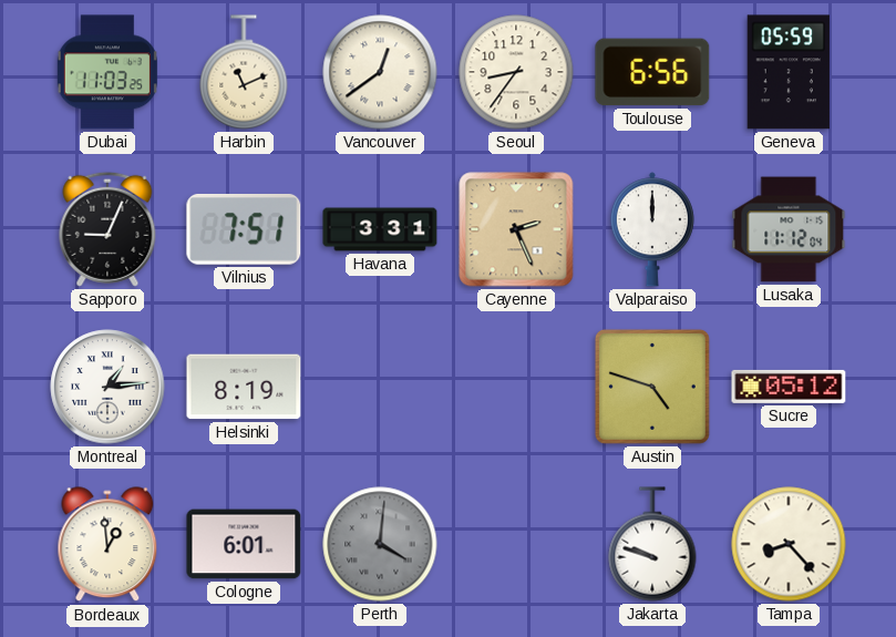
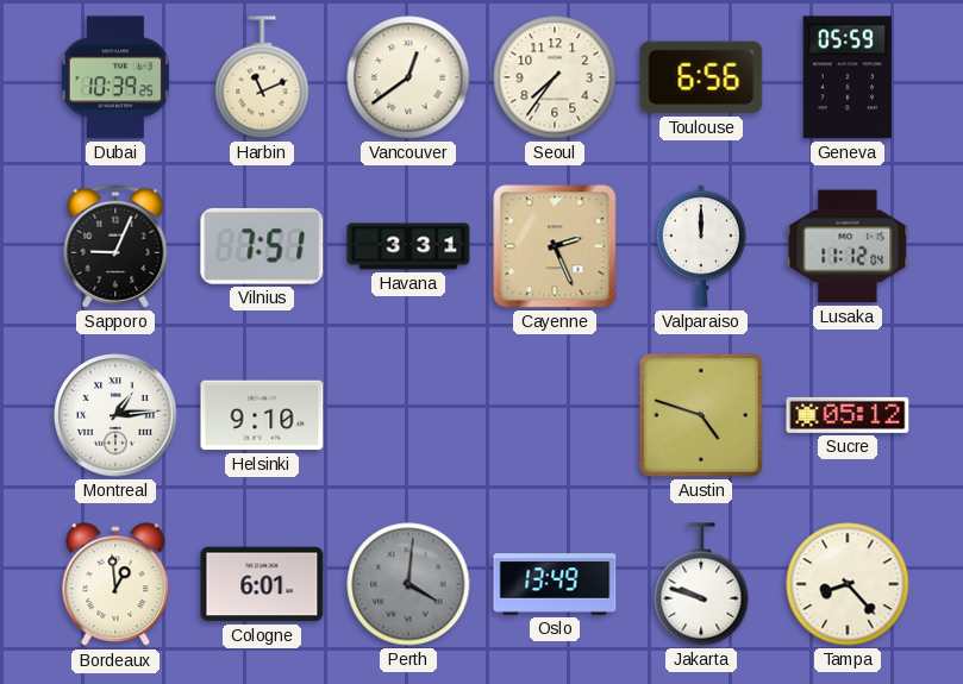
Dubai: 11:03 -> 10:39
Seoul: 8:36 -> 7:36
Helsinki: 8:19 -> 9:10
Oslo: none -> 13:49
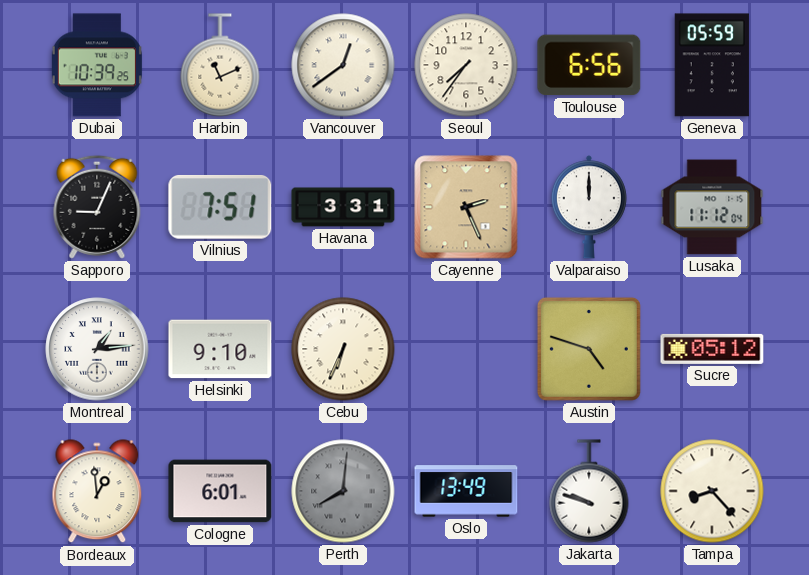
Cebu: none -> 6:34
Perth: 4:01 -> 8:01
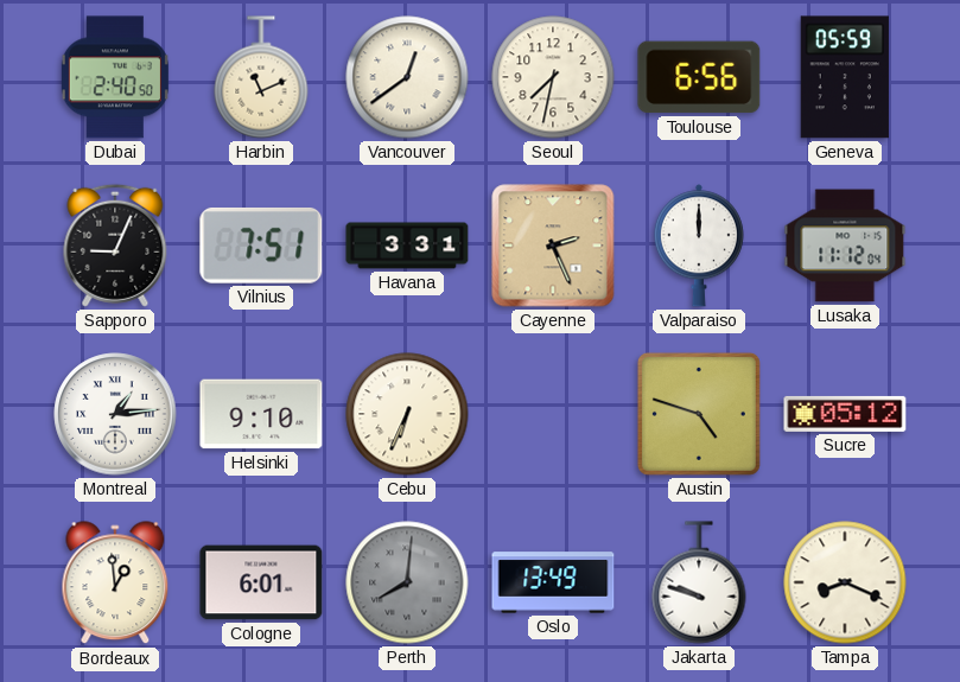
Dubai: 10:39 -> 2:40
Seoul: 7:36 -> 7:32
Tampa: 8:23 -> 8:19
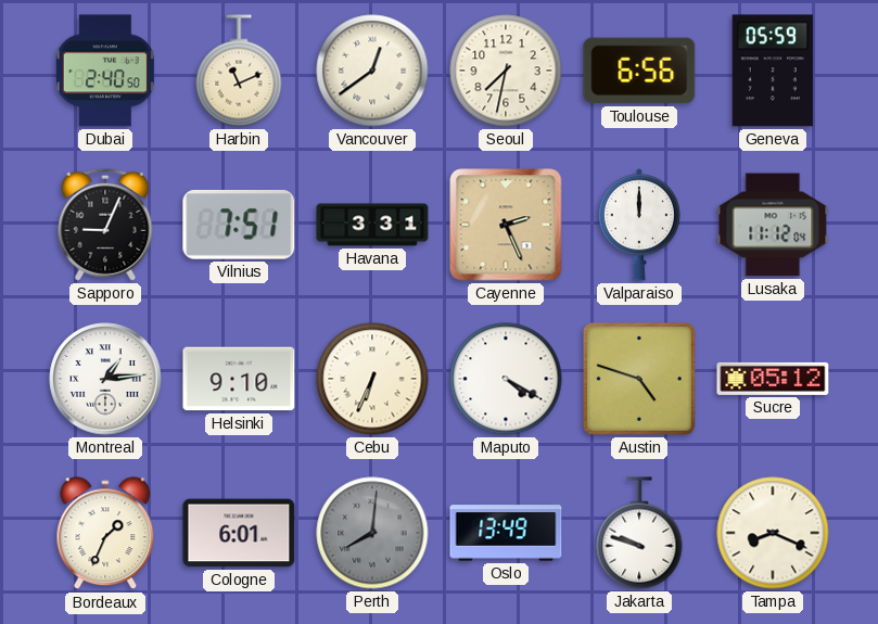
Maputo: none -> 4:20
Bordeaux: 12:59 -> 1:34
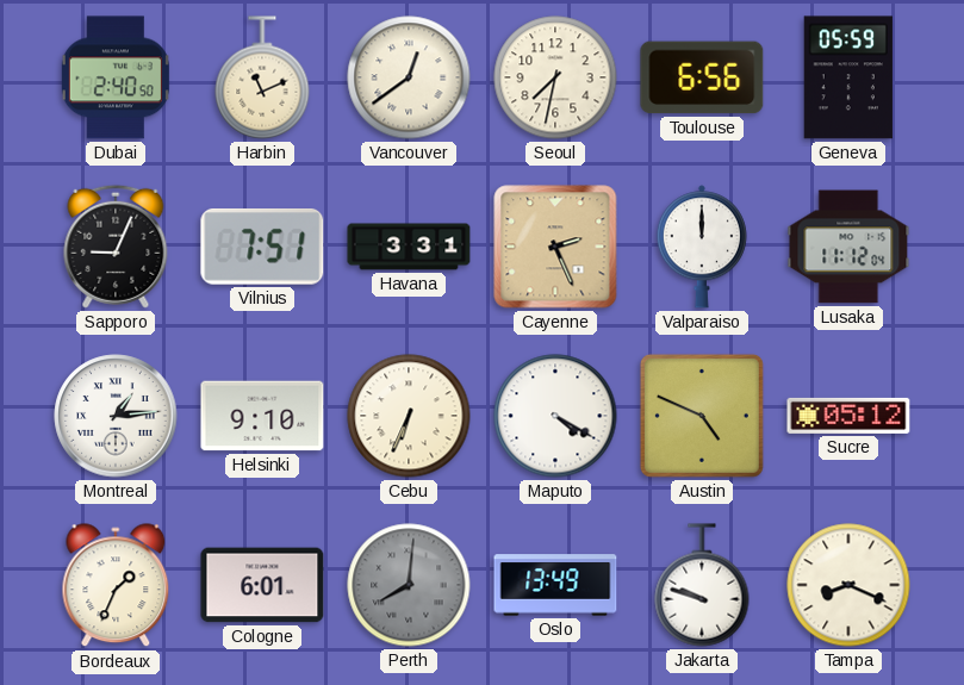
Austin: 4:48 -> 4:49
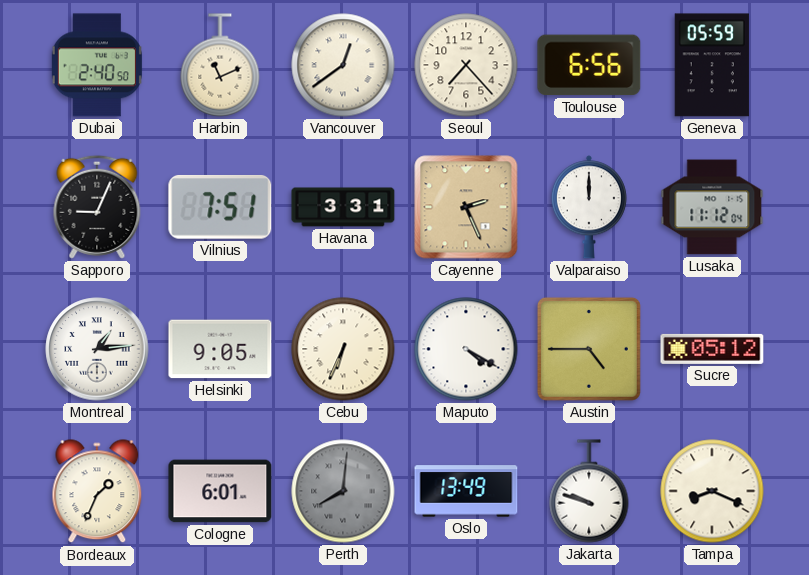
Seoul: 7:32 -> 7:23
Helsinki: 9:10 -> 9:05
Austin: 4:49 -> 4:45
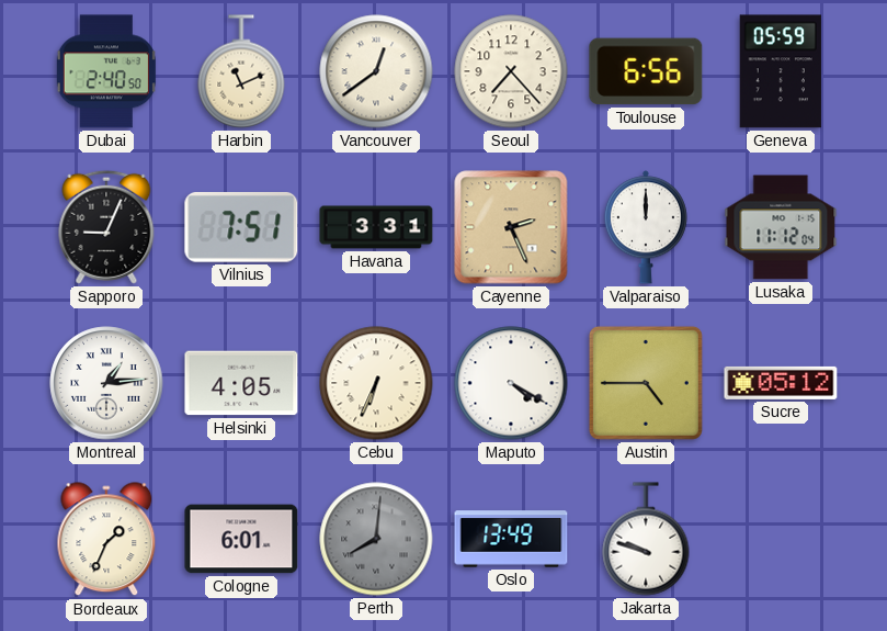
Helsinki: 9:05 -> 4:05
Tampa: 8:19 -> none
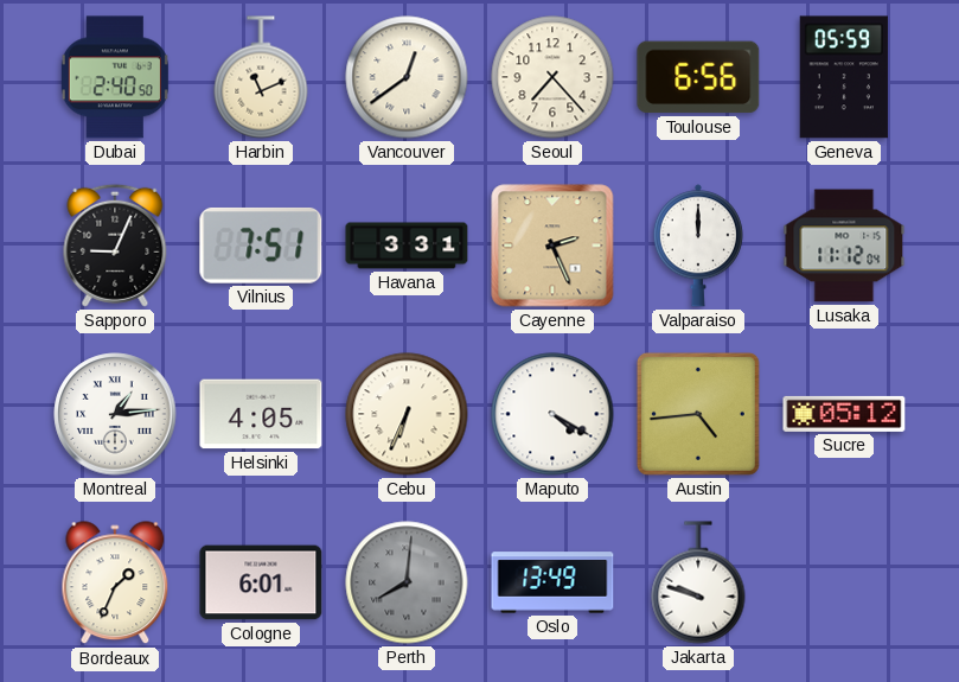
Austin: 4:45 -> 4:44
